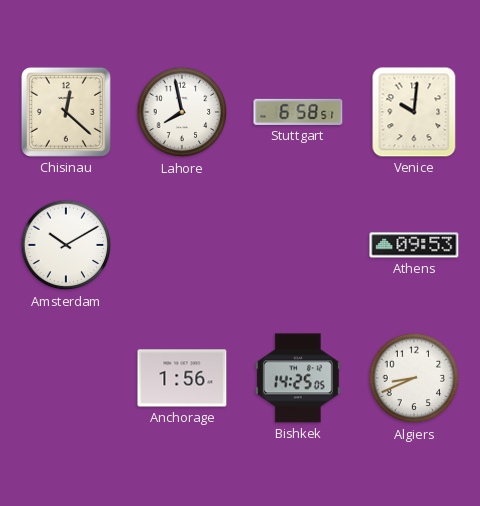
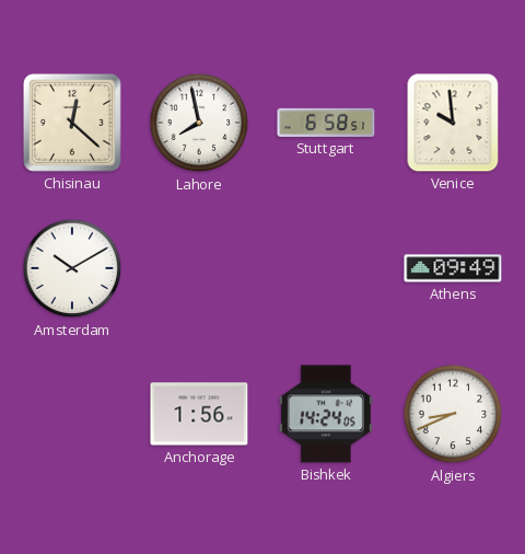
Venice: 10:01 -> 9:59
Athens: 09:53 -> 09:49
Bishkek: 14:25 -> 14:24
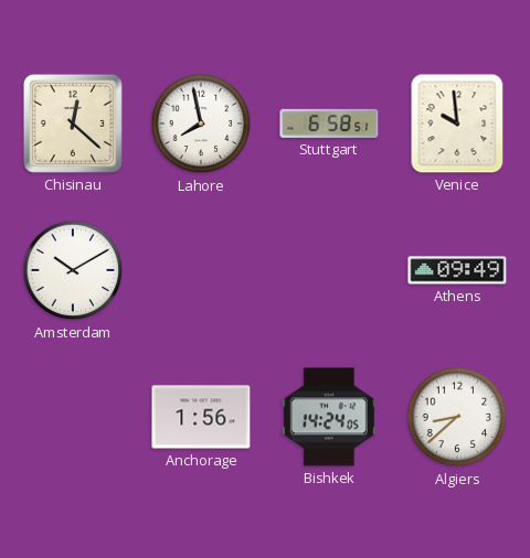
Algiers: 8:41 -> 8:38
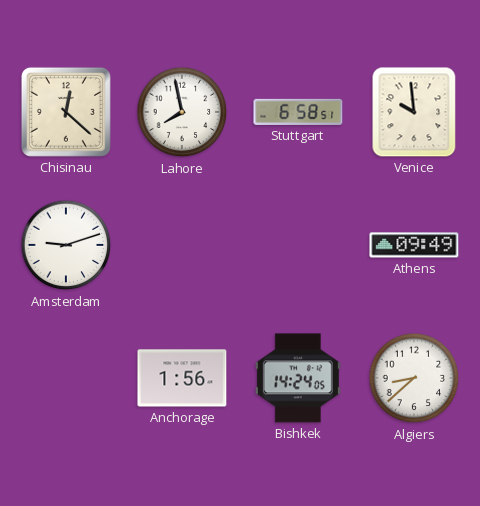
Amsterdam: 10:10 -> 9:12
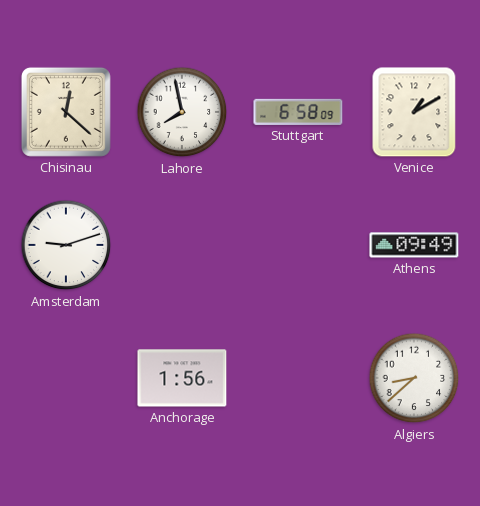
Stuttgart: 6:58:51 -> 6:58:09
Venice: 9:59 -> 1:10
Bishkek: 14:24 -> none
